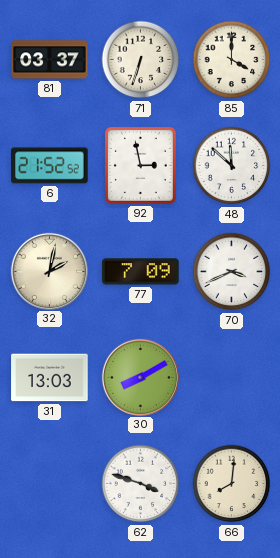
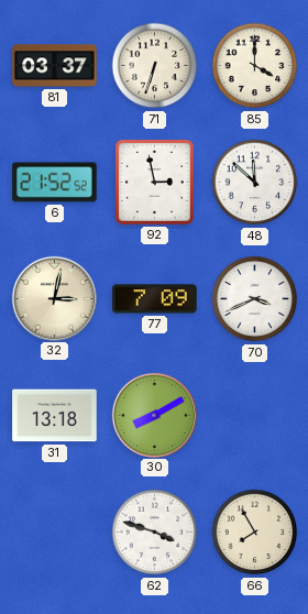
32: 2:02 -> 3:02
31: 13:03 -> 13:18
66: 8:01 -> 7:55
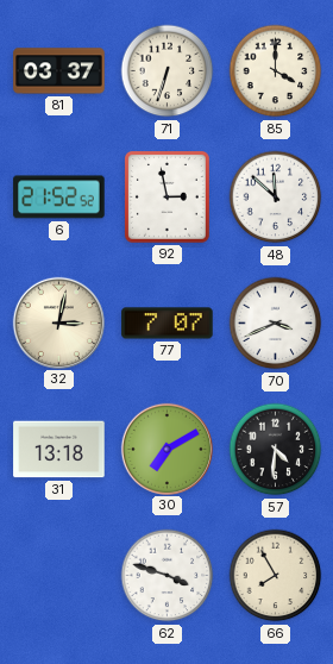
77: 7:09 -> 7:07
30: 8:10 -> 7:10
57: none -> 4:31
